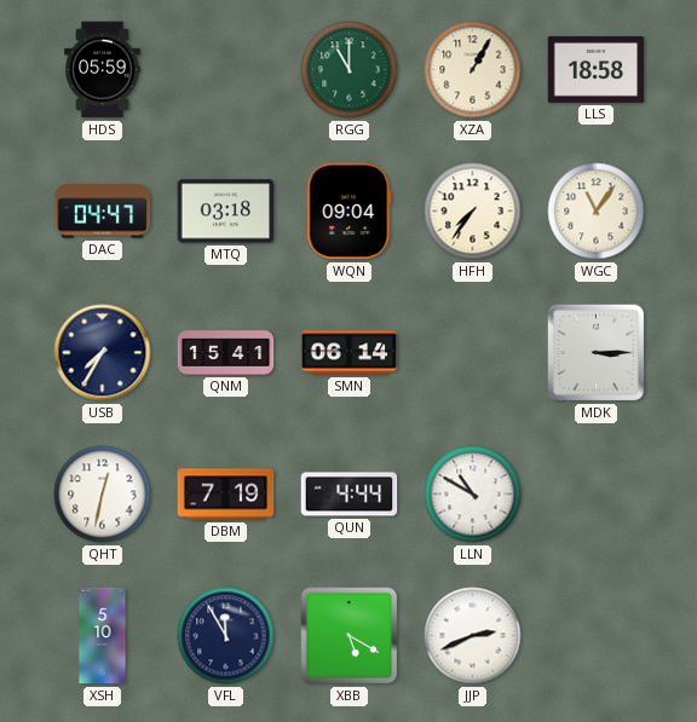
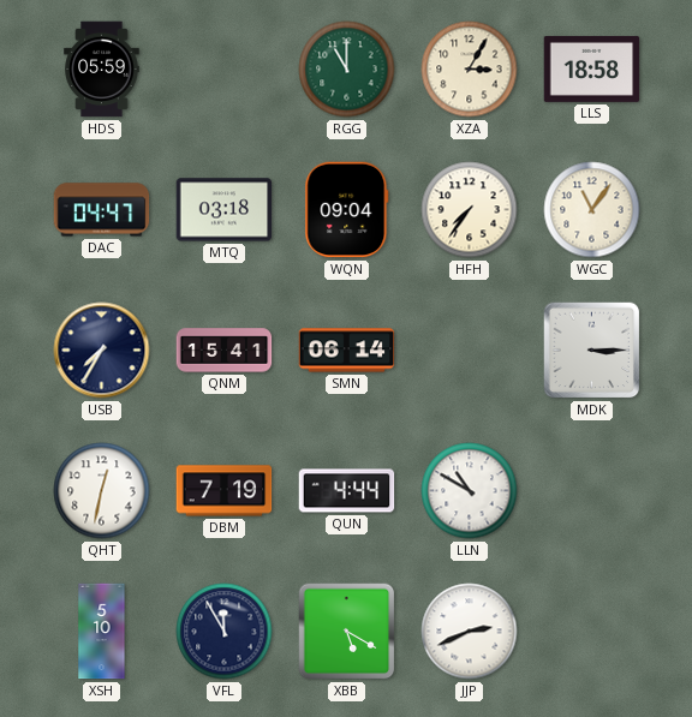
XZA: 1:05 -> 3:05
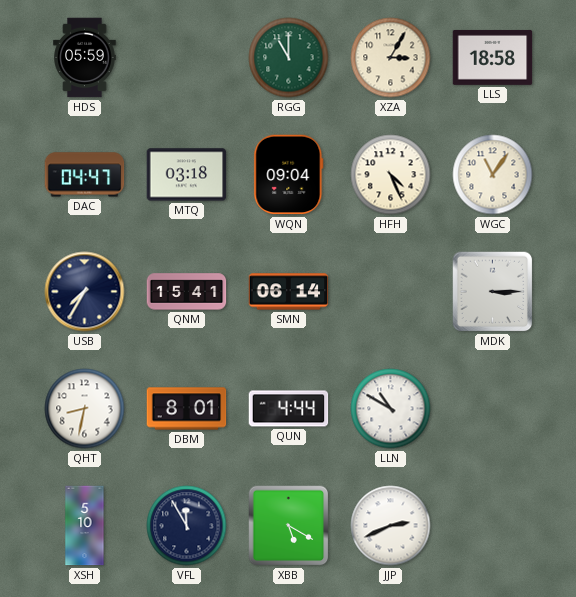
HFH: 7:36 -> 4:26
QHT: 12:32 -> 8:32
DBM: 7:19 -> 8:01
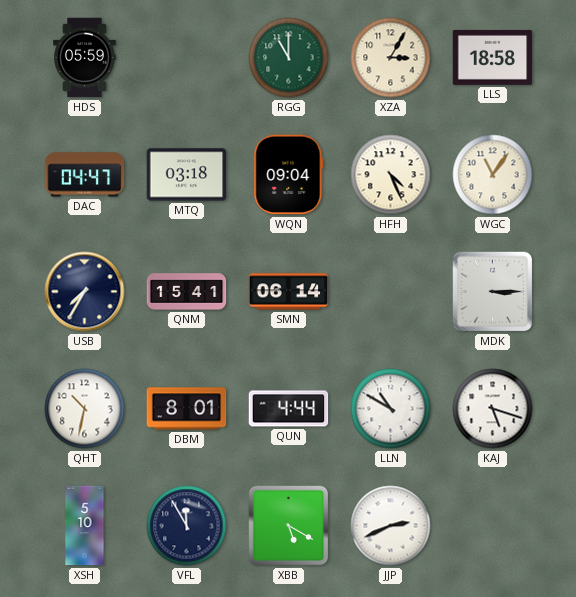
QHT: 8:32 -> 10:32
KAJ: none -> 5:18
